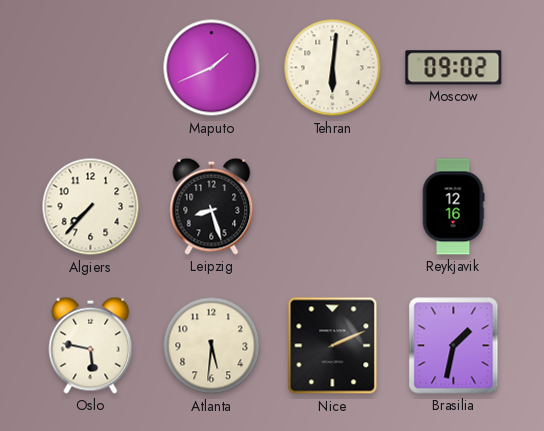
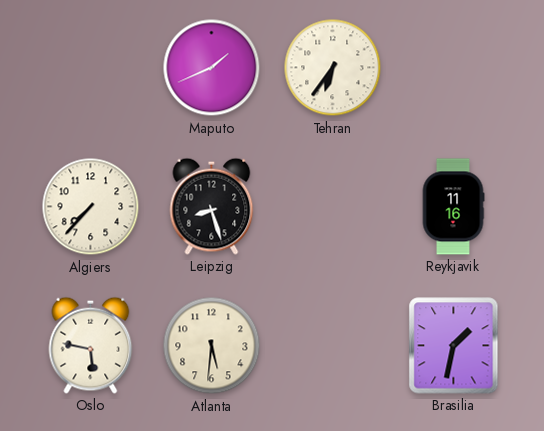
Tehran: 6:01 -> 6:36
Moscow: 09:02 -> none
Reykjavik: 12:16 -> 11:16
Nice: 2:11 -> none
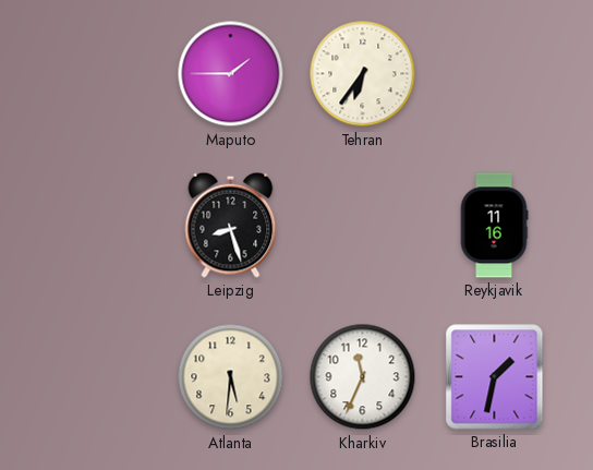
Maputo: 1:41 -> 1:45
Algiers: 7:37 -> none
Oslo: 5:47 -> none
Kharkiv: none -> 11:34
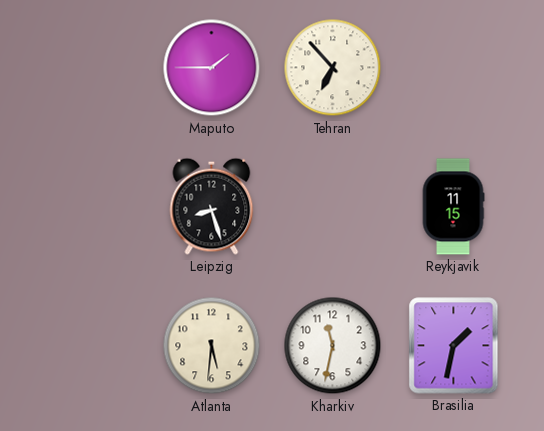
Tehran: 6:36 -> 6:53
Reykjavik: 11:16 -> 11:15
Kharkiv: 11:34 -> 11:32
